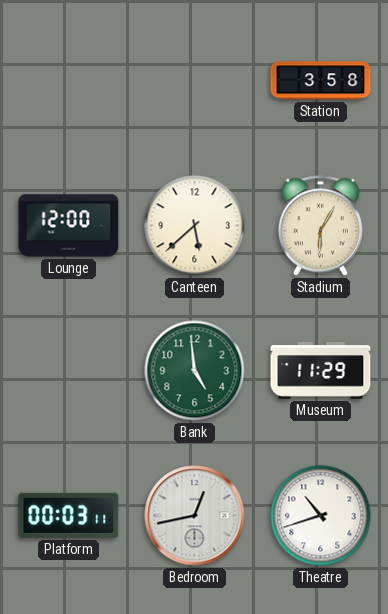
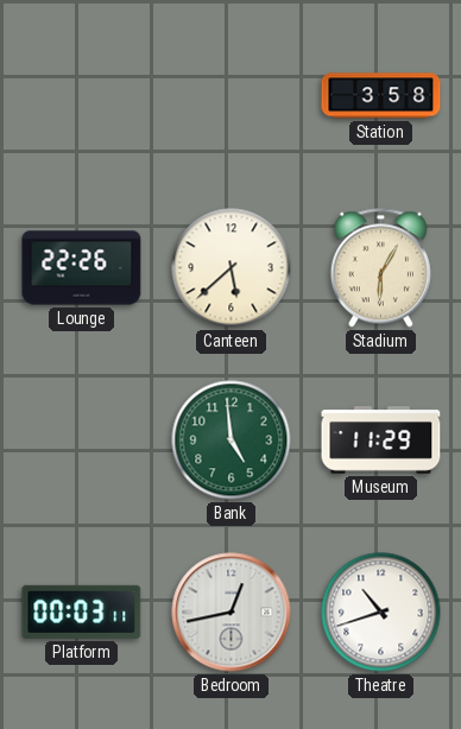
Lounge: 12:00 -> 22:26
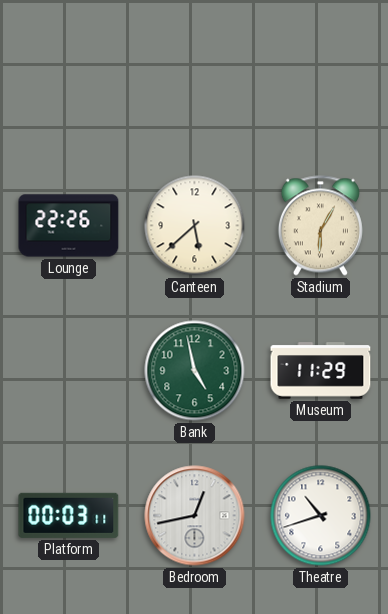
Station: 3:58 -> none
Bank: 4:59 -> 4:58
